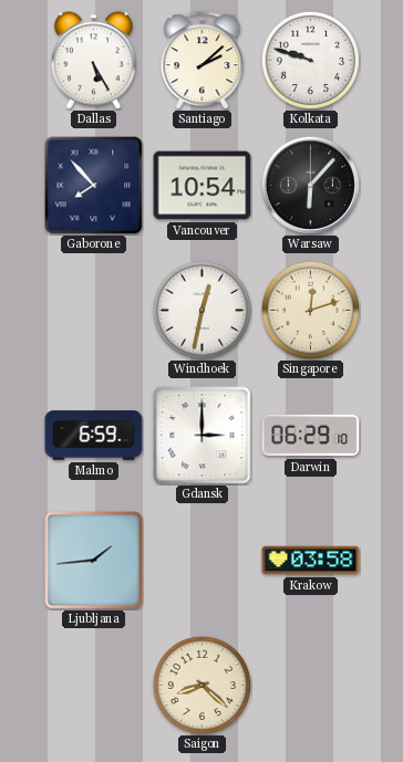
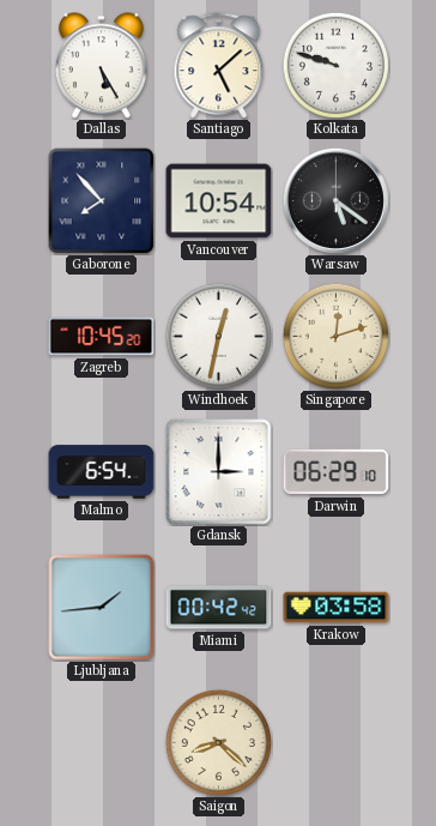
Santiago: 2:08 -> 5:08
Warsaw: 6:07 -> 5:21
Zagreb: none -> 10:45
Malmo: 6:59 -> 6:54
Miami: none -> 00:42
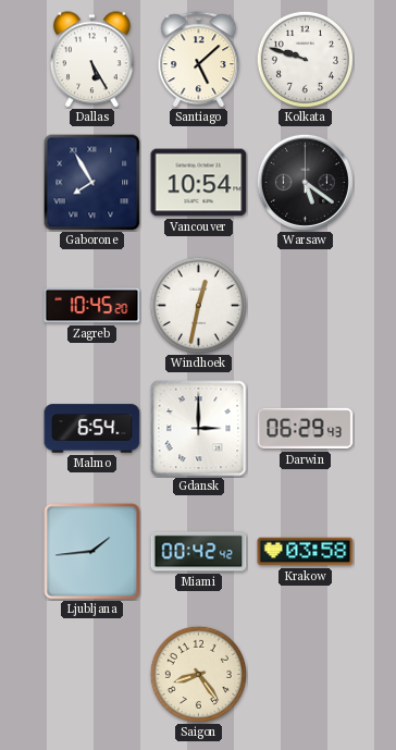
Gaborone: 7:53 -> 7:55
Singapore: 12:12 -> none
Darwin: 06:29:10 -> 06:29:43
Saigon: 8:22 -> 8:24
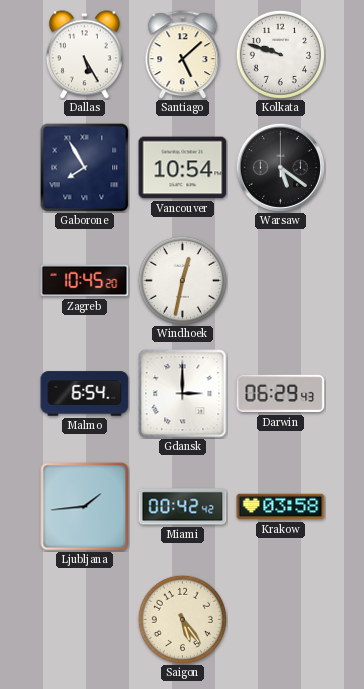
Saigon: 8:24 -> 5:24
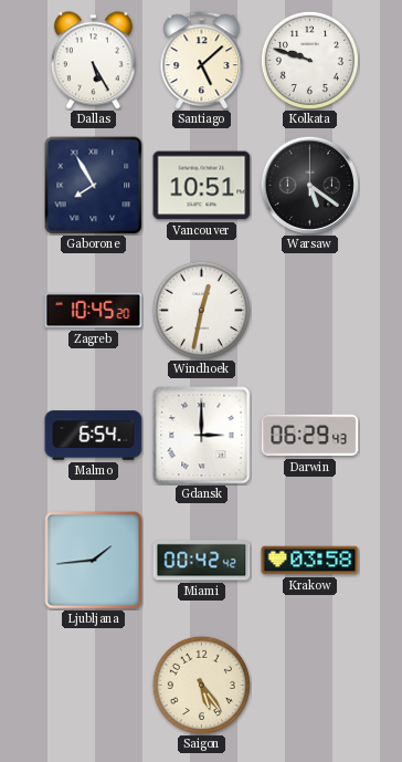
Vancouver: 10:54 -> 10:51
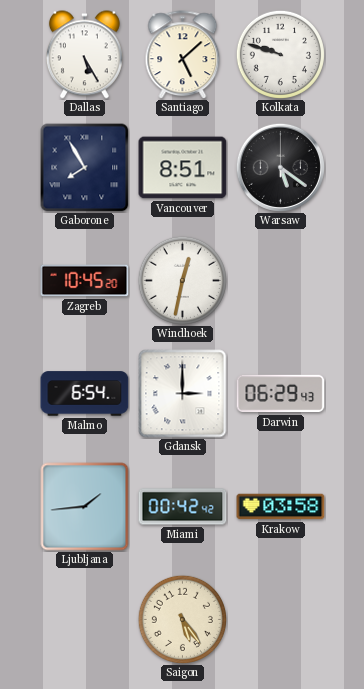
Vancouver: 10:51 -> 8:51
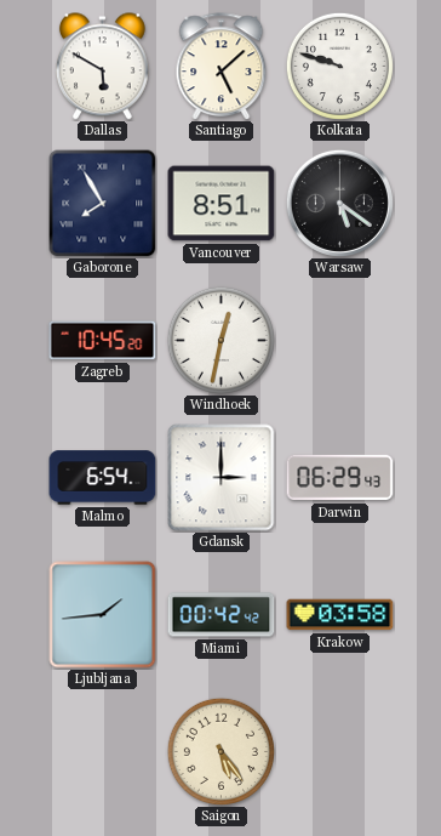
Dallas: 5:25 -> 5:50
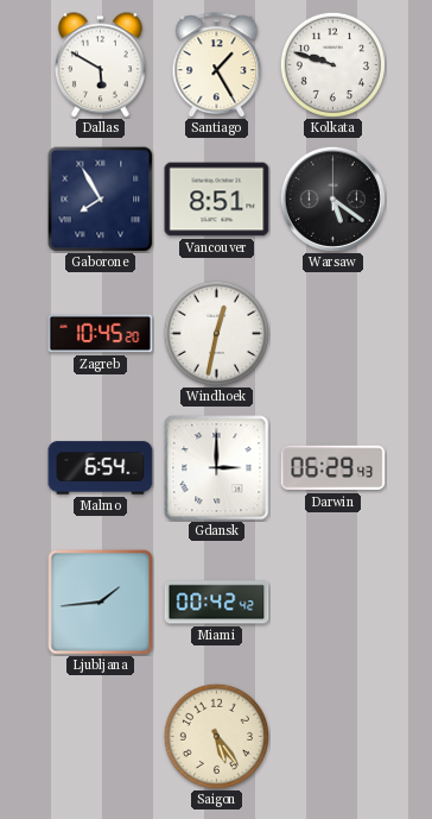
Santiago: 5:08 -> 1:25
Krakow: 03:58 -> none
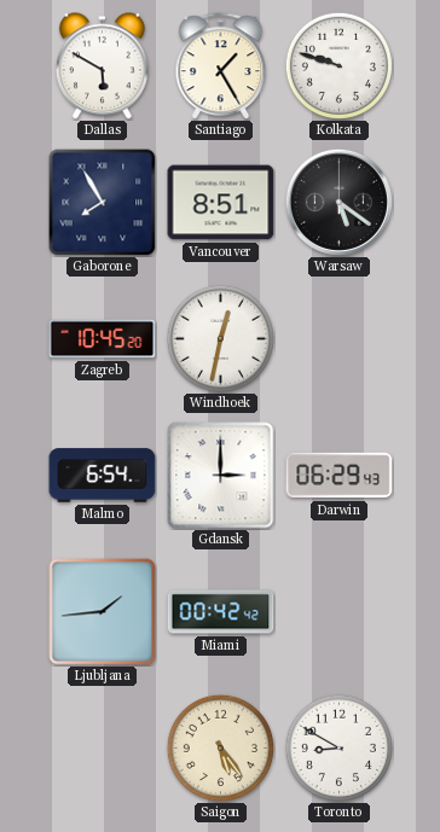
Toronto: none -> 8:50
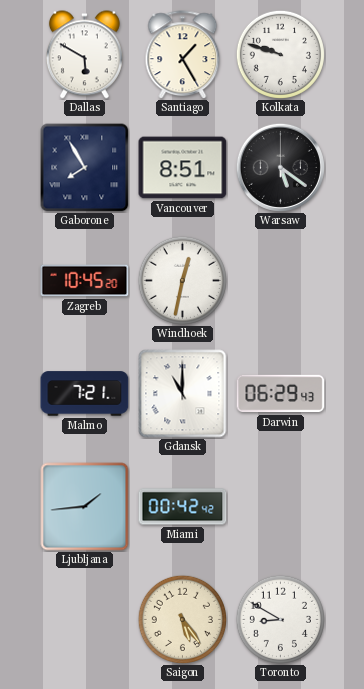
Malmo: 6:54 -> 7:21
Gdansk: 3:00 -> 11:00
